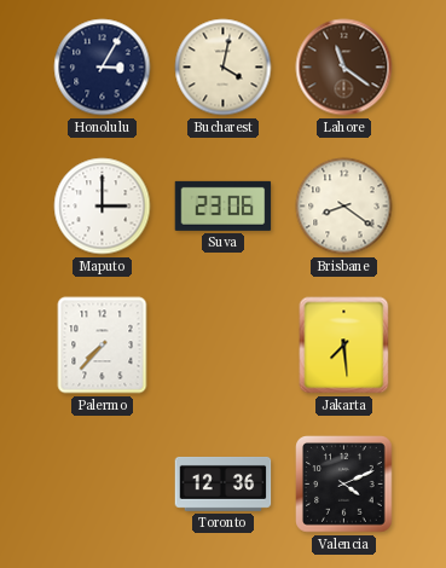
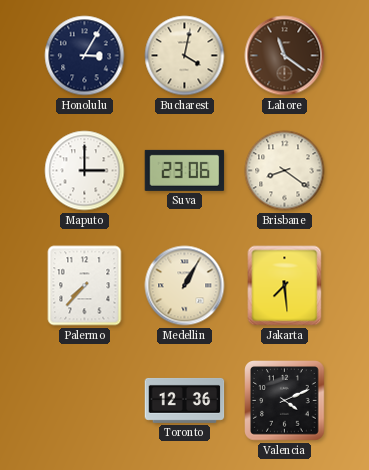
Medellin: none -> 1:05
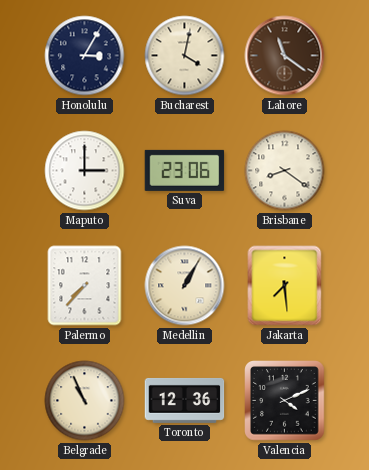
Belgrade: none -> 10:56
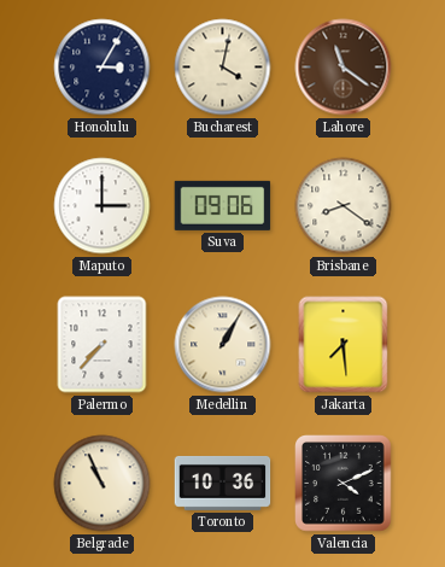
Suva: 23:06 -> 09:06
Toronto: 12:36 -> 10:36
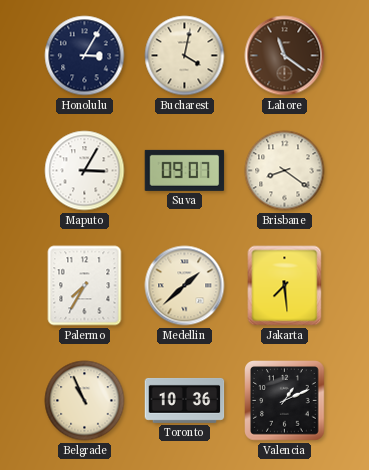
Maputo: 3:00 -> 3:05
Suva: 09:06 -> 09:07
Palermo: 7:37 -> 7:35
Medellin: 1:05 -> 1:38
Valencia: 4:11 -> 1:11
